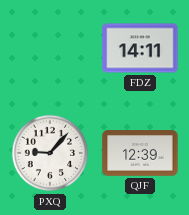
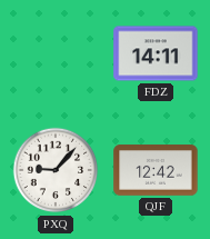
QJF: 12:39 -> 12:42
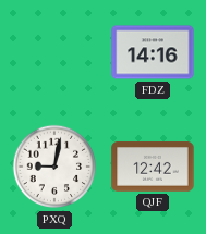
FDZ: 14:11 -> 14:16
PXQ: 9:07 -> 9:02
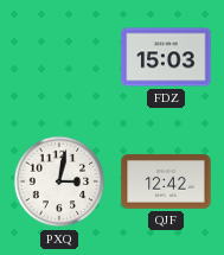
FDZ: 14:16 -> 15:03
PXQ: 9:02 -> 3:02
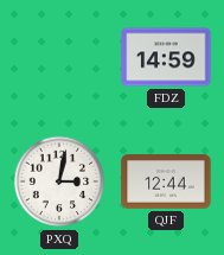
FDZ: 15:03 -> 14:59
QJF: 12:42 -> 12:44
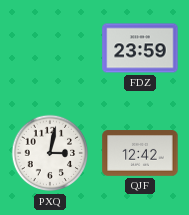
FDZ: 14:59 -> 23:59
QJF: 12:44 -> 12:42
